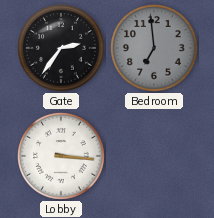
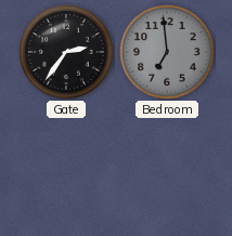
Lobby: 3:16 -> none
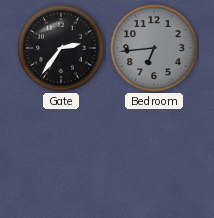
Bedroom: 6:59 -> 6:44
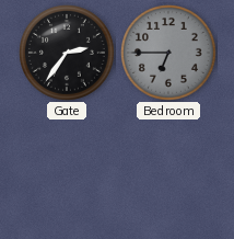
Bedroom: 6:44 -> 6:45
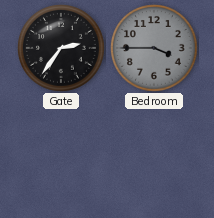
Bedroom: 6:45 -> 3:45
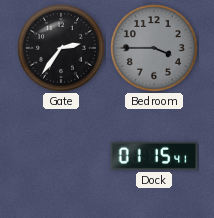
Dock: none -> 01:15
